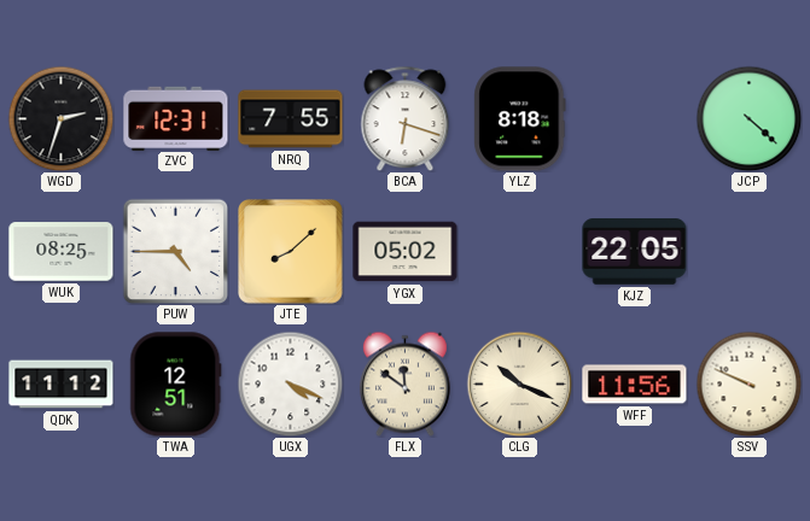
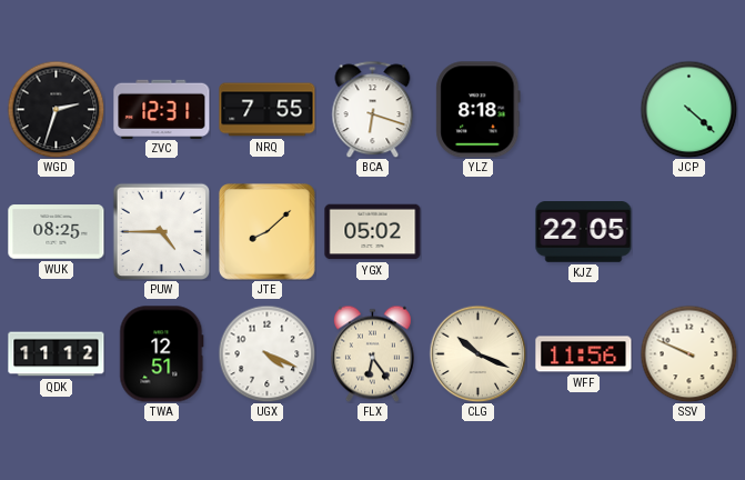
FLX: 11:51 -> 6:24
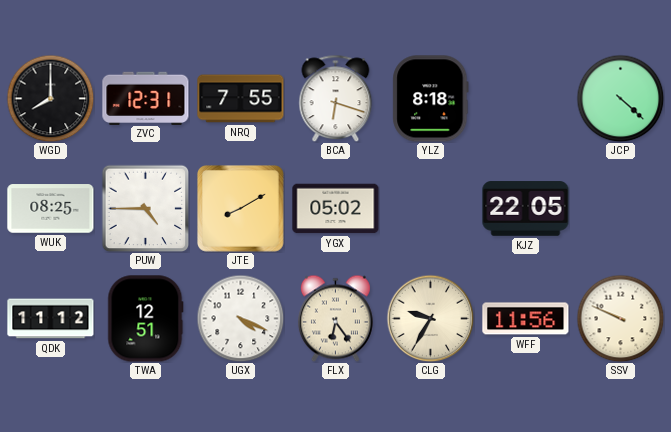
WGD: 2:33 -> 8:00
JTE: 8:08 -> 8:10
CLG: 10:19 -> 9:35
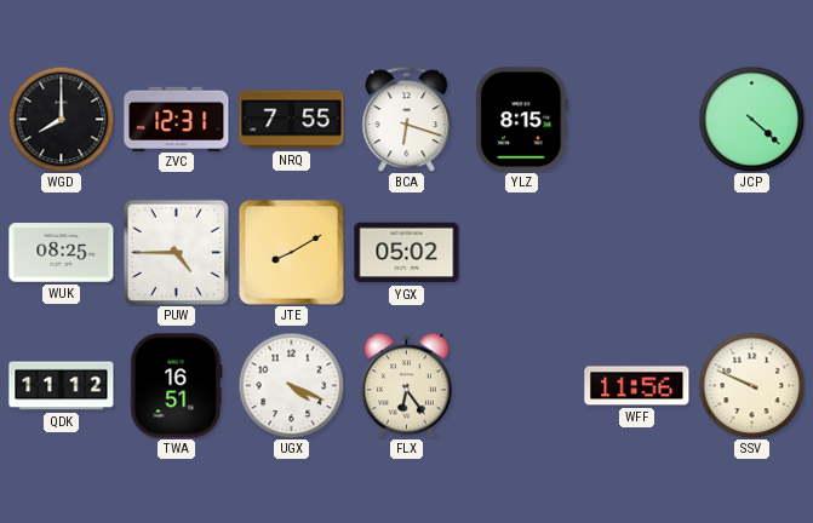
YLZ: 8:18 -> 8:15
KJZ: 22:05 -> none
TWA: 12:51 -> 16:51
CLG: 9:35 -> none
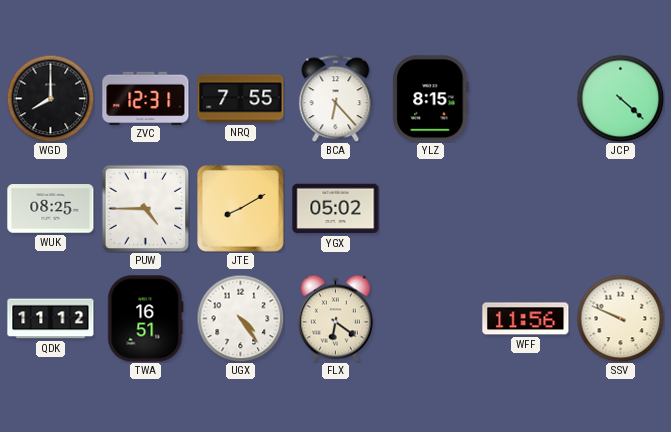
BCA: 6:18 -> 6:23
UGX: 4:19 -> 4:24
FLX: 6:24 -> 6:21
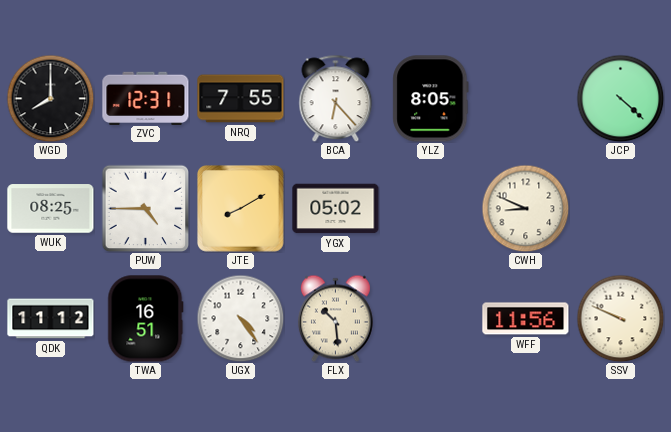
YLZ: 8:15 -> 8:05
CWH: none -> 8:49
FLX: 6:21 -> 10:29
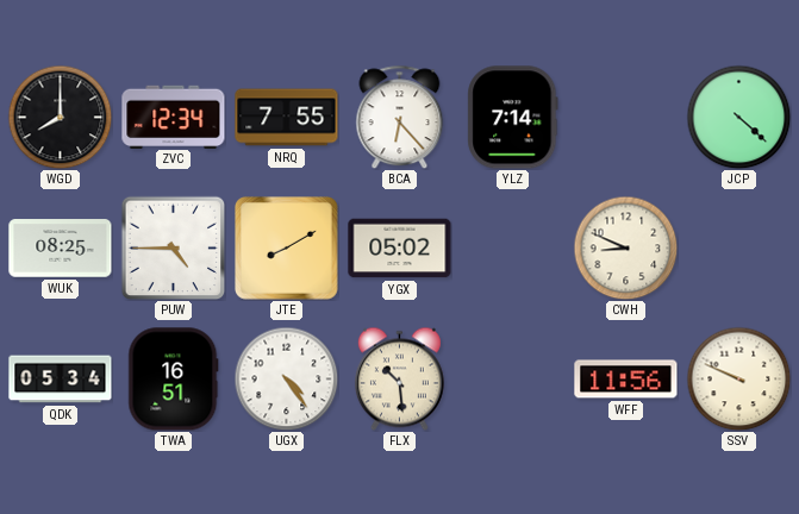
ZVC: 12:31 -> 12:34
YLZ: 8:05 -> 7:14
QDK: 11:12 -> 05:34
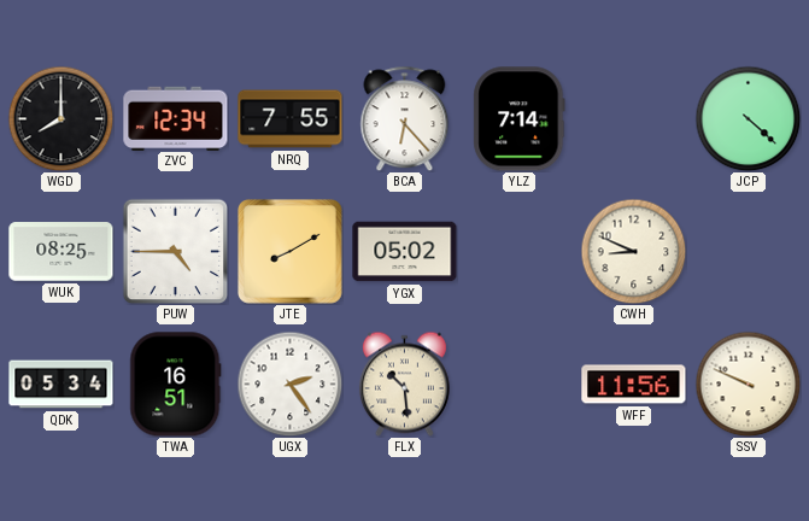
UGX: 4:24 -> 2:24
